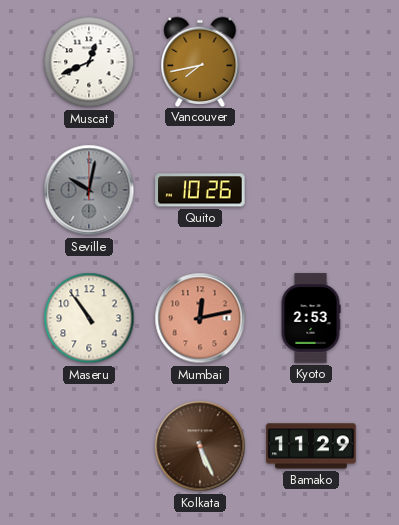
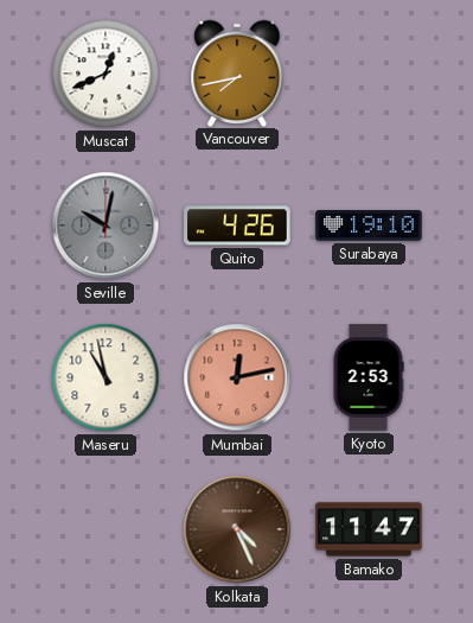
Quito: 10:26 -> 4:26
Surabaya: none -> 19:10
Maseru: 10:54 -> 10:58
Kolkata: 5:26 -> 4:26
Bamako: 11:29 -> 11:47
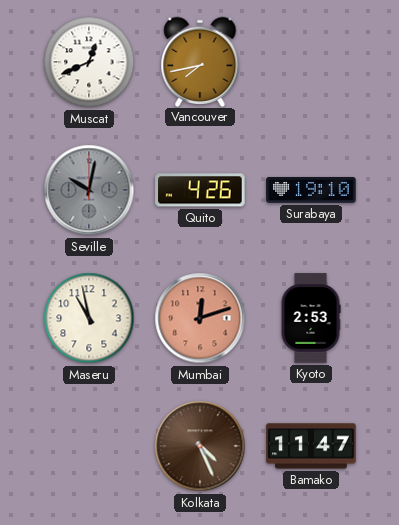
Mumbai: 12:13 -> 12:12
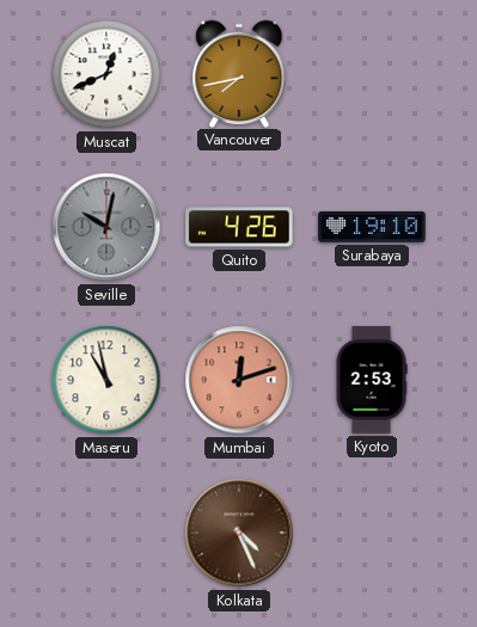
Bamako: 11:47 -> none
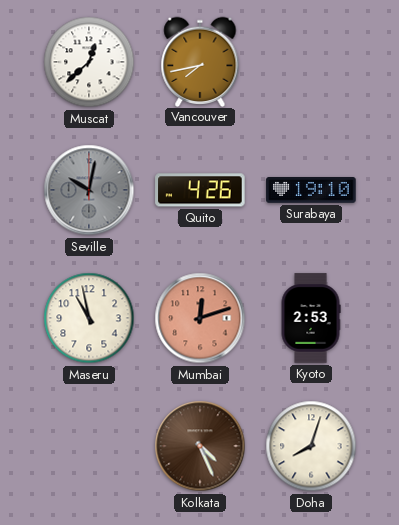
Muscat: 12:41 -> 12:38
Doha: none -> 8:03
